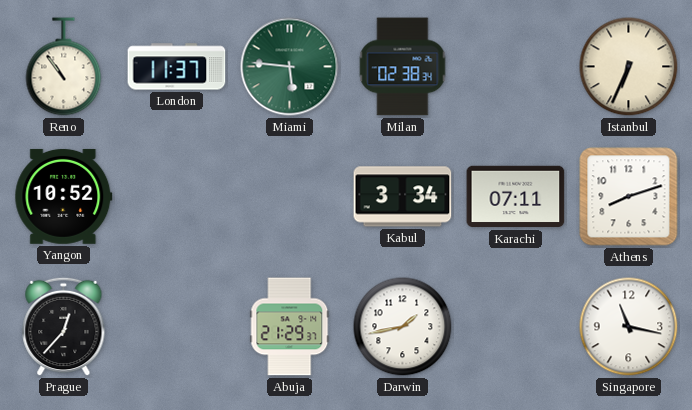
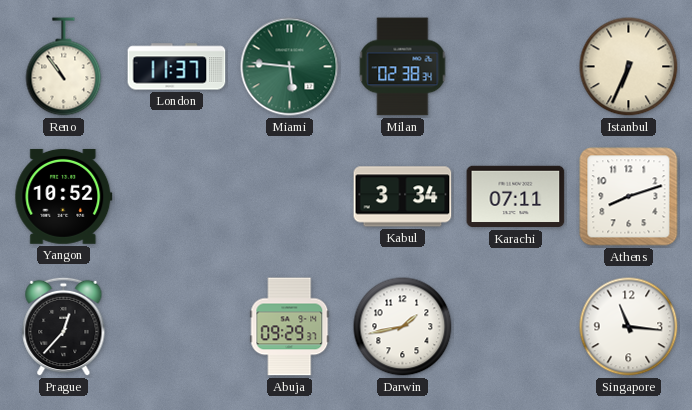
Abuja: 21:29 -> 09:29
Singapore: 11:17 -> 11:16
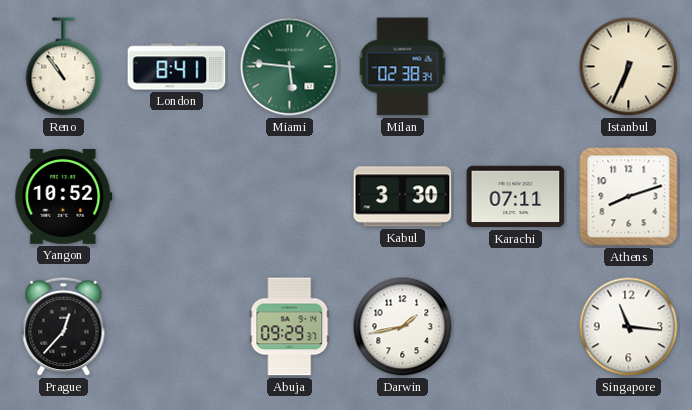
London: 11:37 -> 8:41
Kabul: 3:34 -> 3:30
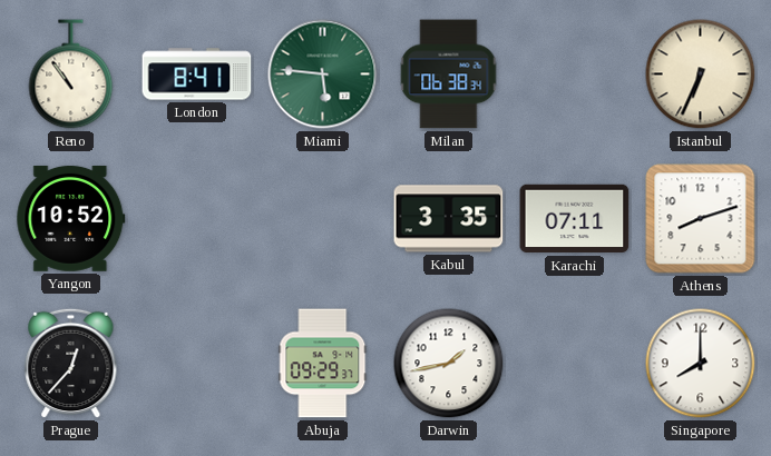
Milan: 02:38 -> 06:38
Kabul: 3:30 -> 3:35
Singapore: 11:16 -> 8:00
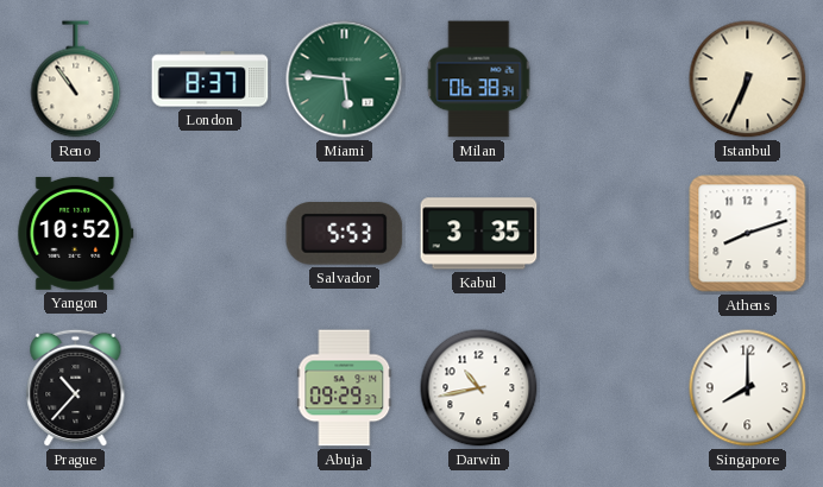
London: 8:41 -> 8:37
Salvador: none -> 5:53
Karachi: 07:11 -> none
Prague: 12:37 -> 10:37
Darwin: 1:43 -> 10:43
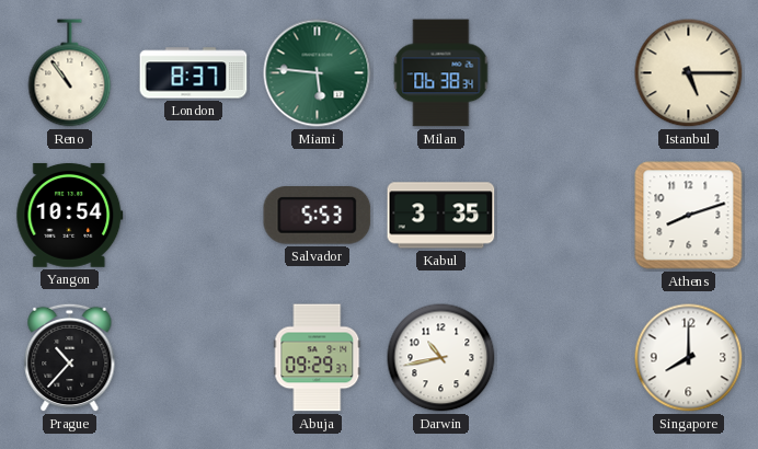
Istanbul: 6:34 -> 5:15
Yangon: 10:52 -> 10:54
